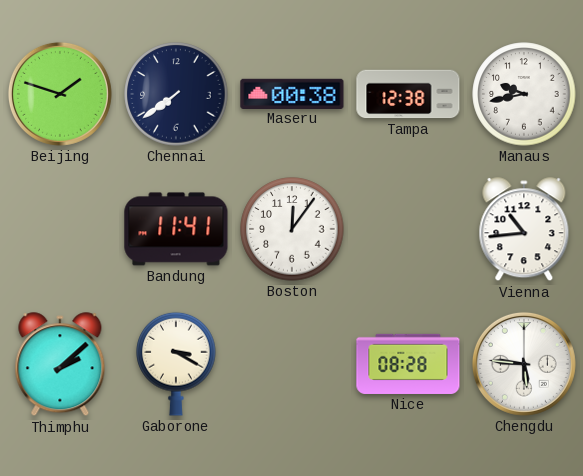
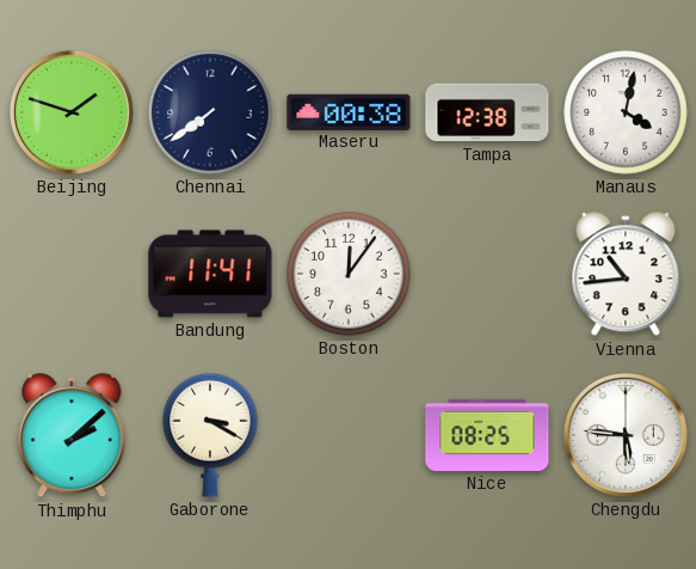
Manaus: 9:43 -> 4:02
Nice: 08:28 -> 08:25
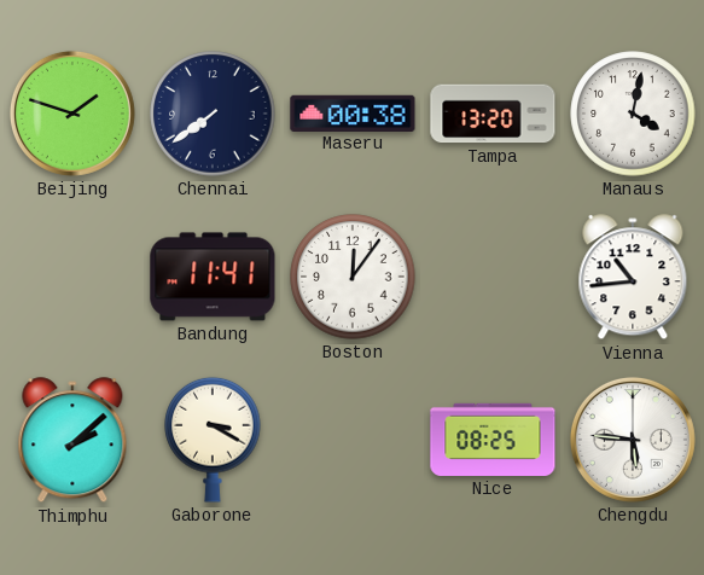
Tampa: 12:38 -> 13:20
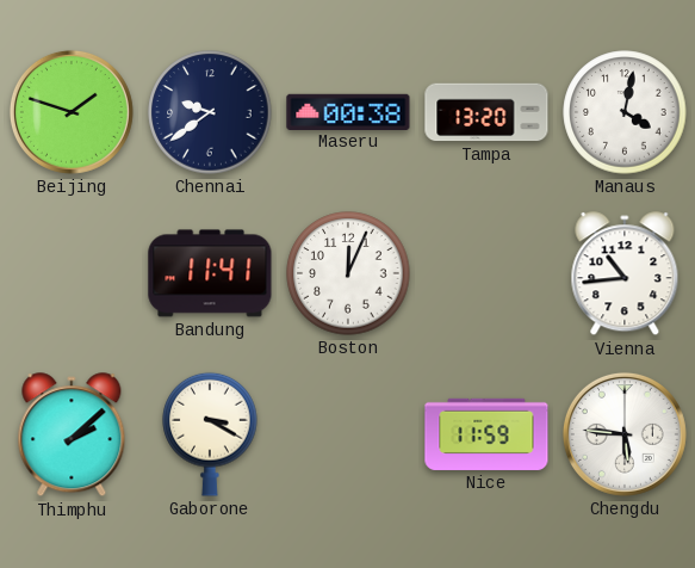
Chennai: 7:39 -> 9:39
Boston: 12:06 -> 12:04
Nice: 08:25 -> 11:59
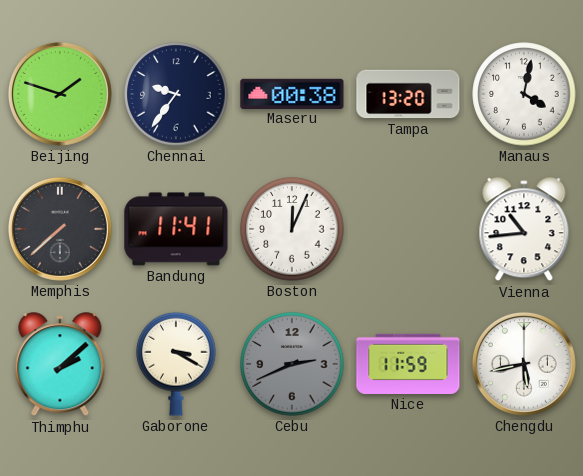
Chennai: 9:39 -> 9:36
Memphis: none -> 7:38
Cebu: none -> 2:41
Chengdu: 5:46 -> 5:43
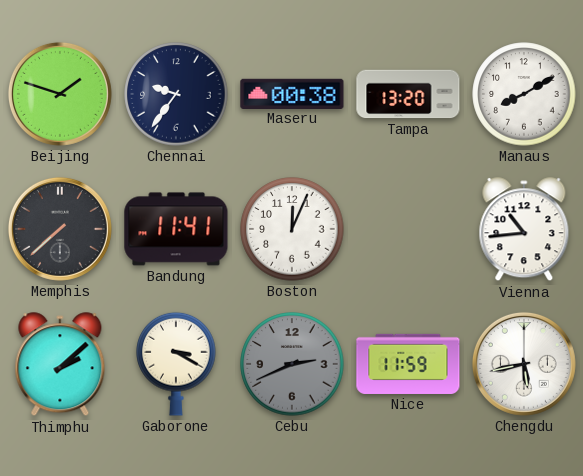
Manaus: 4:02 -> 8:10
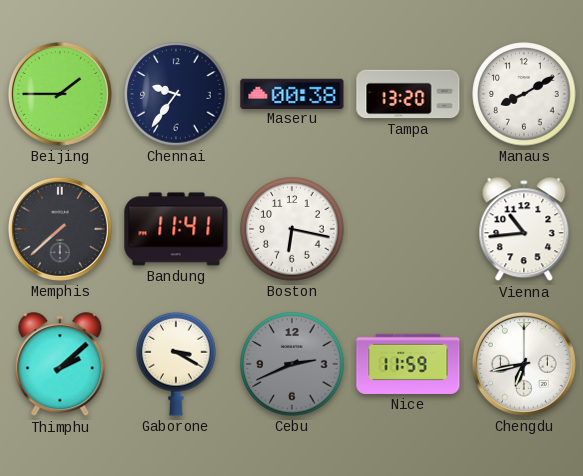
Beijing: 1:48 -> 1:45
Boston: 12:04 -> 6:17
Chengdu: 5:43 -> 6:43
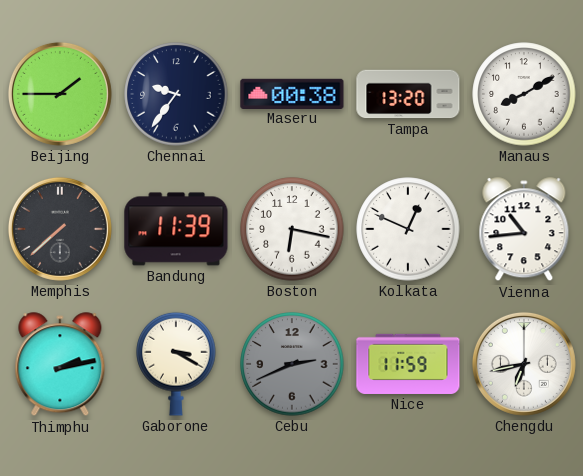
Bandung: 11:41 -> 11:39
Kolkata: none -> 12:49
Thimphu: 2:08 -> 2:13
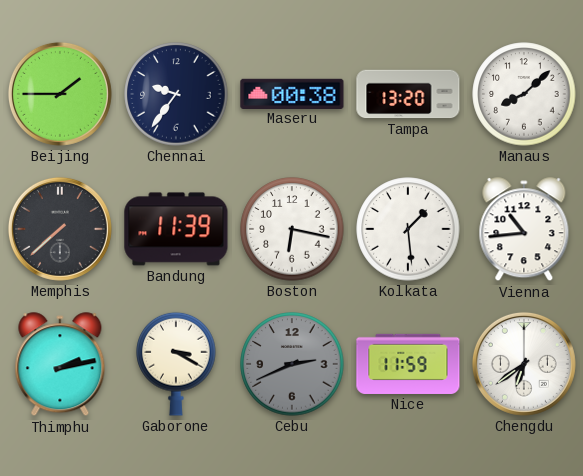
Manaus: 8:10 -> 8:08
Kolkata: 12:49 -> 1:29
Chengdu: 6:43 -> 6:39
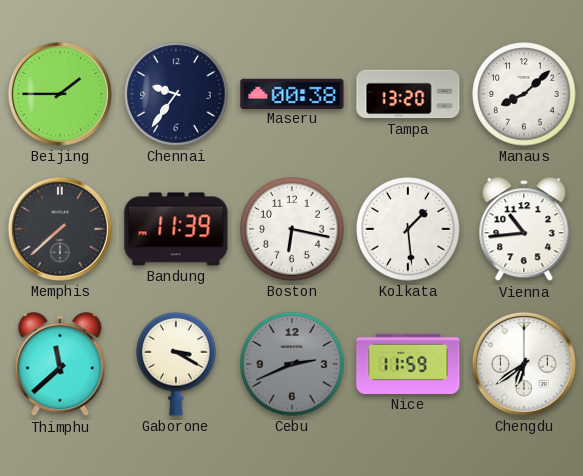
Thimphu: 2:13 -> 11:38
